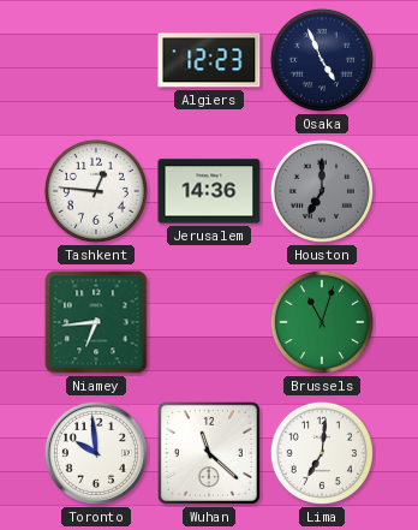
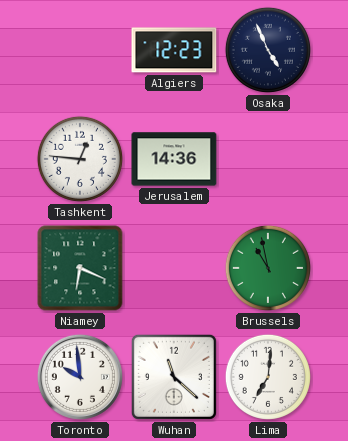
Houston: 7:00 -> none
Niamey: 6:44 -> 6:19
Brussels: 11:03 -> 10:58
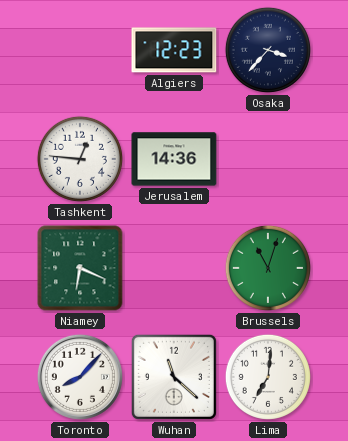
Osaka: 4:56 -> 3:37
Brussels: 10:58 -> 11:03
Toronto: 9:59 -> 8:07
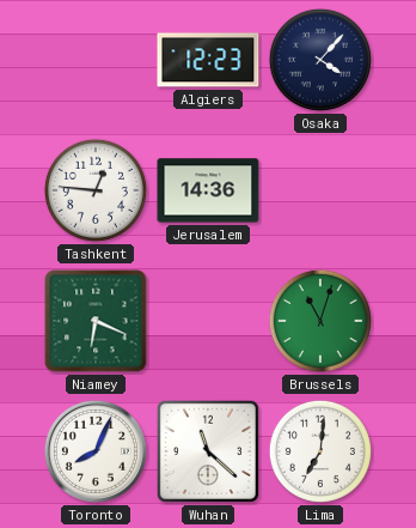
Osaka: 3:37 -> 4:07
Toronto: 8:07 -> 8:04
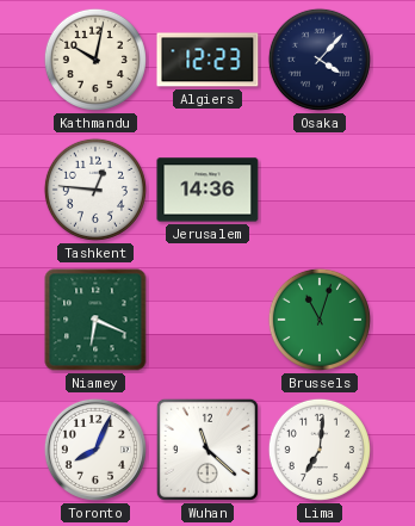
Kathmandu: none -> 10:02
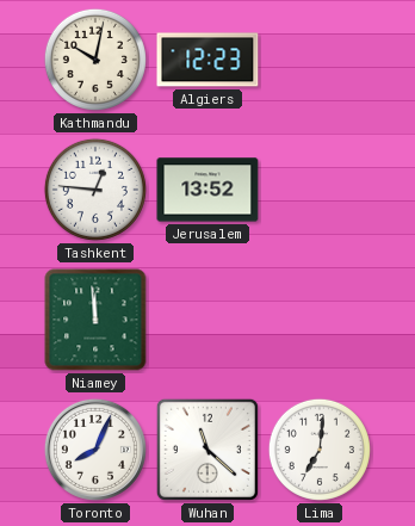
Osaka: 4:07 -> none
Jerusalem: 14:36 -> 13:52
Niamey: 6:19 -> 11:59
Brussels: 11:03 -> none
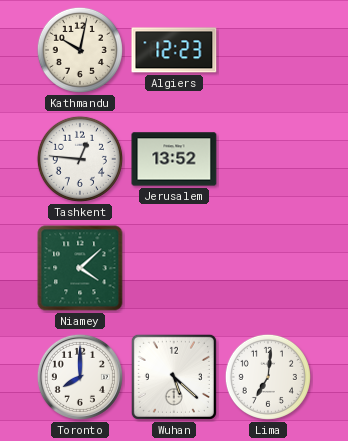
Niamey: 11:59 -> 4:08
Toronto: 8:04 -> 8:00
Wuhan: 11:22 -> 5:22
